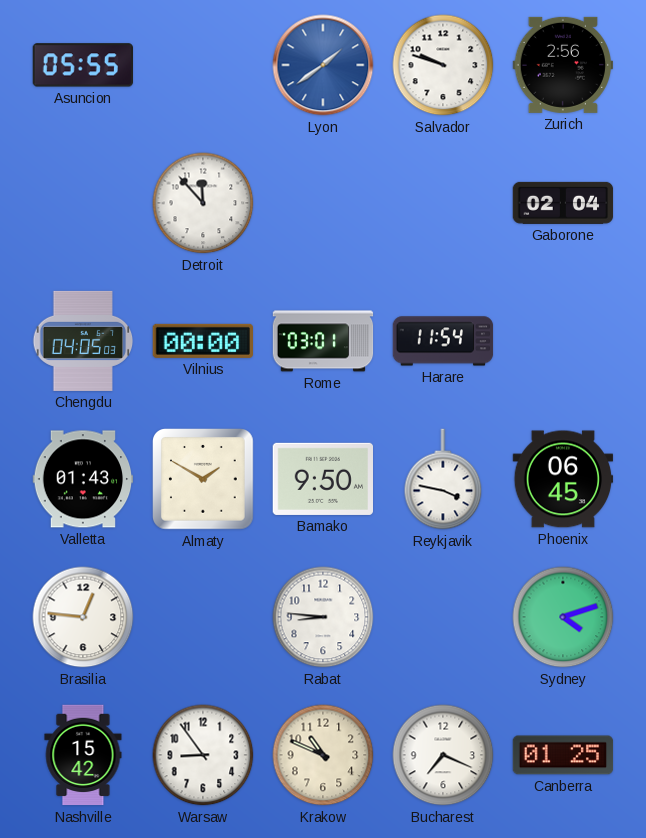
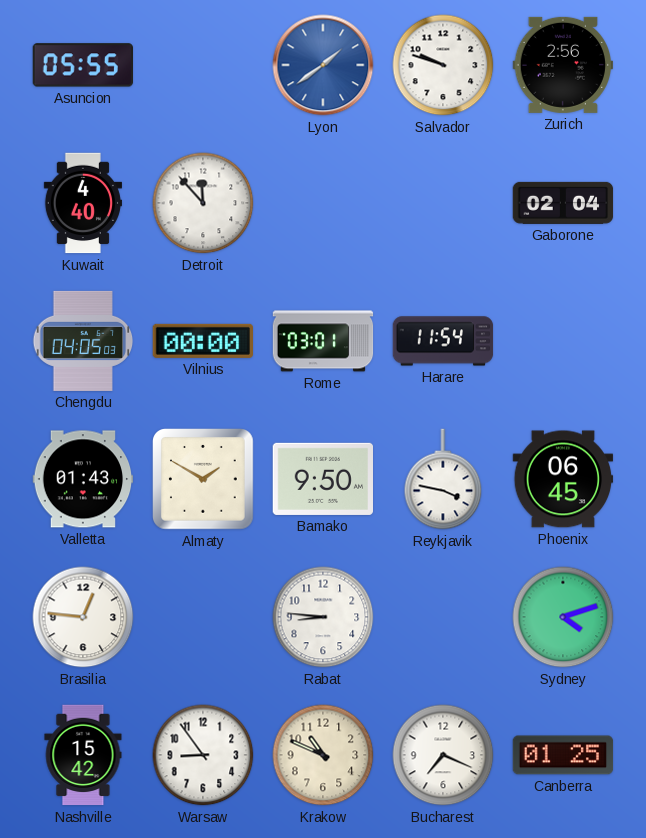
Kuwait: none -> 4:40
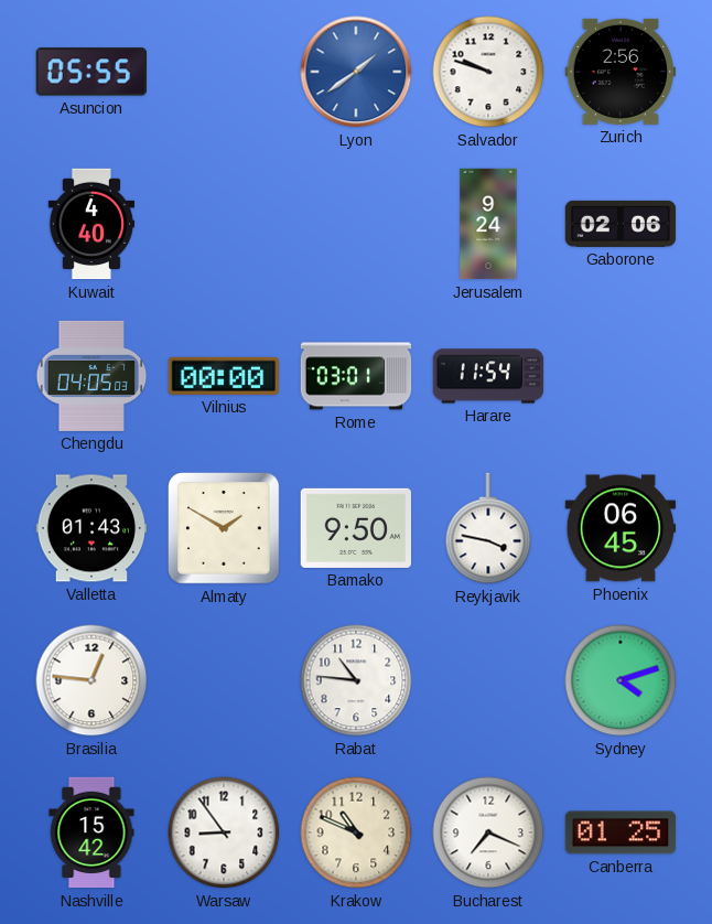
Detroit: 11:53 -> none
Jerusalem: none -> 9:24
Gaborone: 02:04 -> 02:06
Rabat: 8:46 -> 10:46
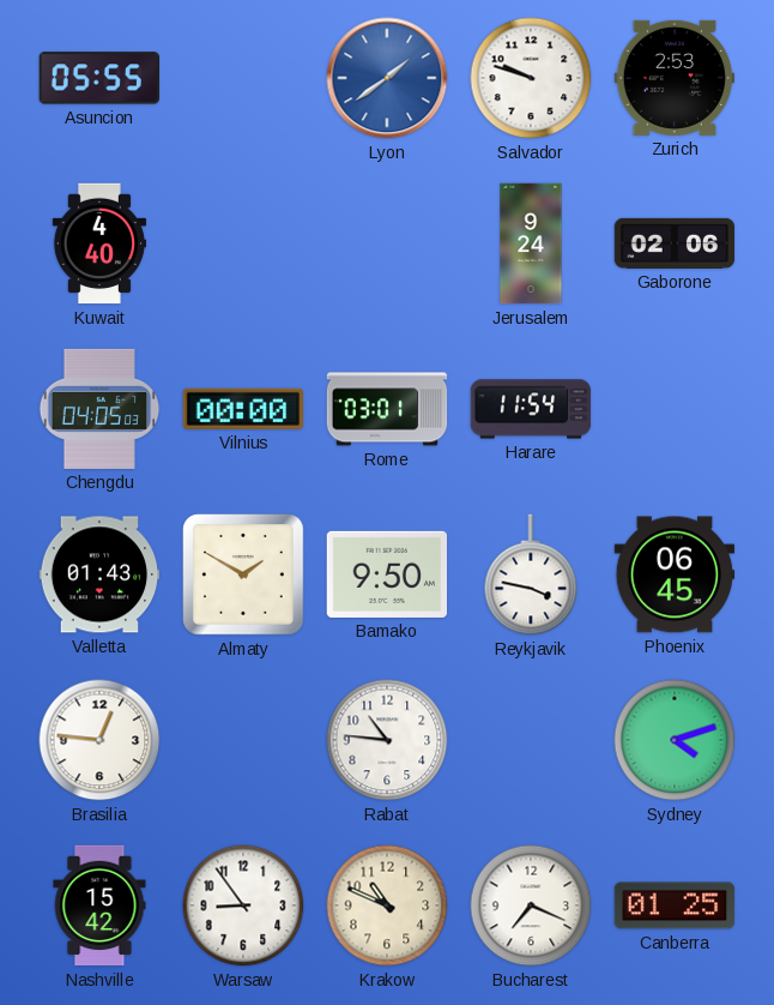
Zurich: 2:56 -> 2:53
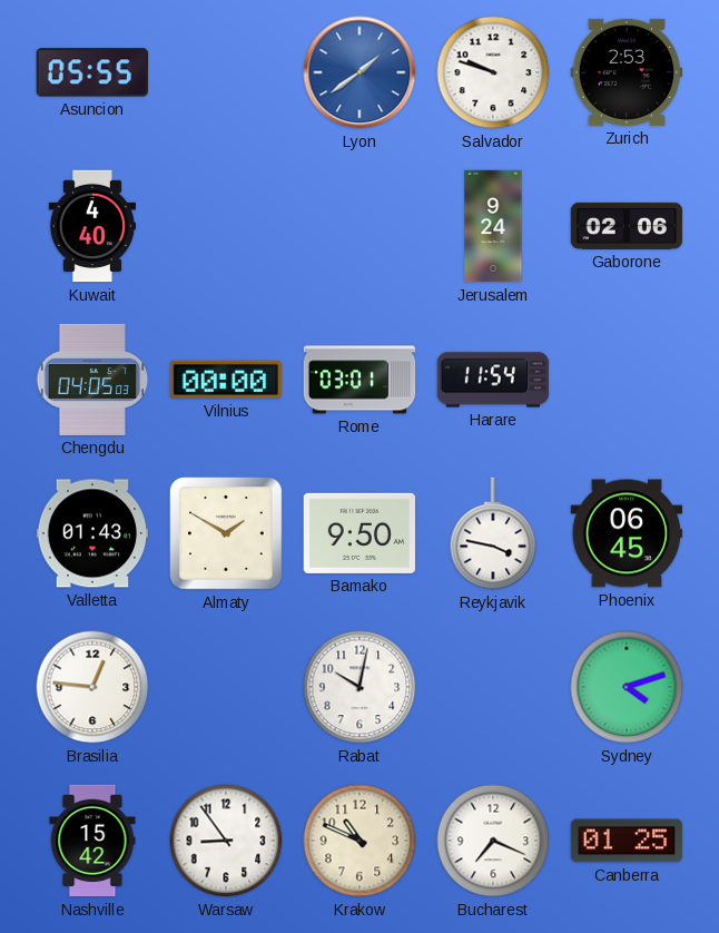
Rabat: 10:46 -> 10:02
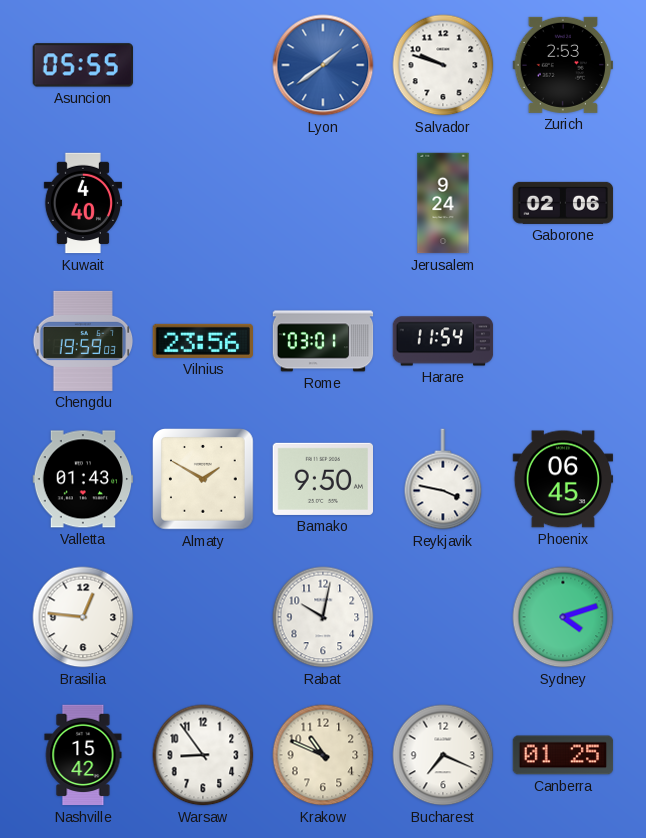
Chengdu: 04:05 -> 19:59
Vilnius: 00:00 -> 23:56
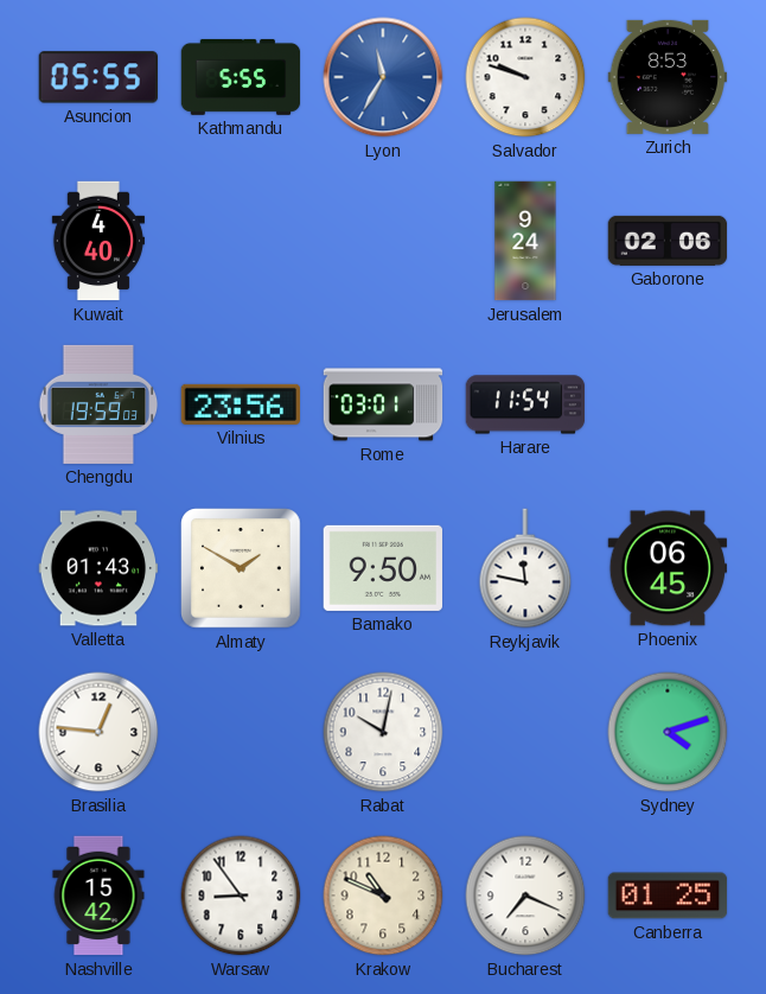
Kathmandu: none -> 5:55
Lyon: 1:39 -> 11:35
Zurich: 2:53 -> 8:53
Reykjavik: 3:47 -> 11:47
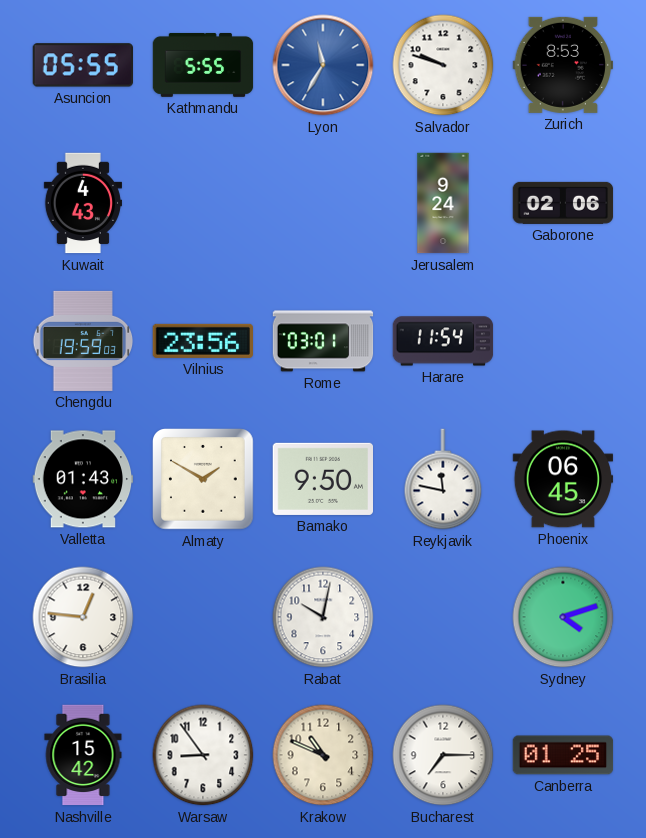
Kuwait: 4:40 -> 4:43
Bucharest: 7:19 -> 7:15
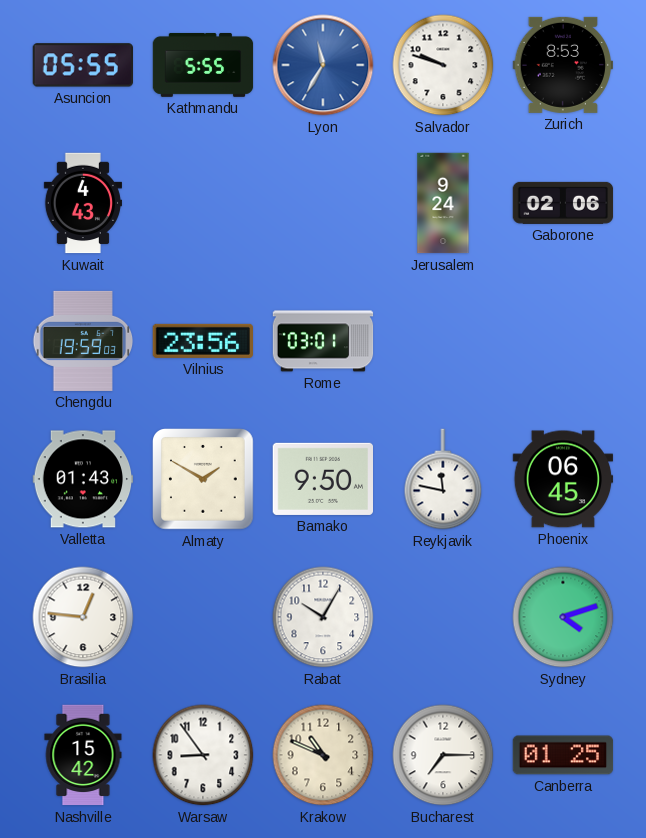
Harare: 11:54 -> none
Rabat: 10:02 -> 10:05
